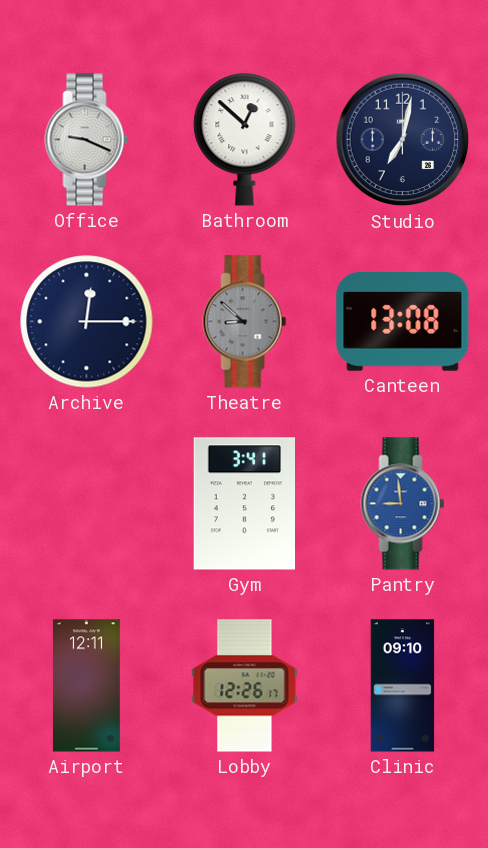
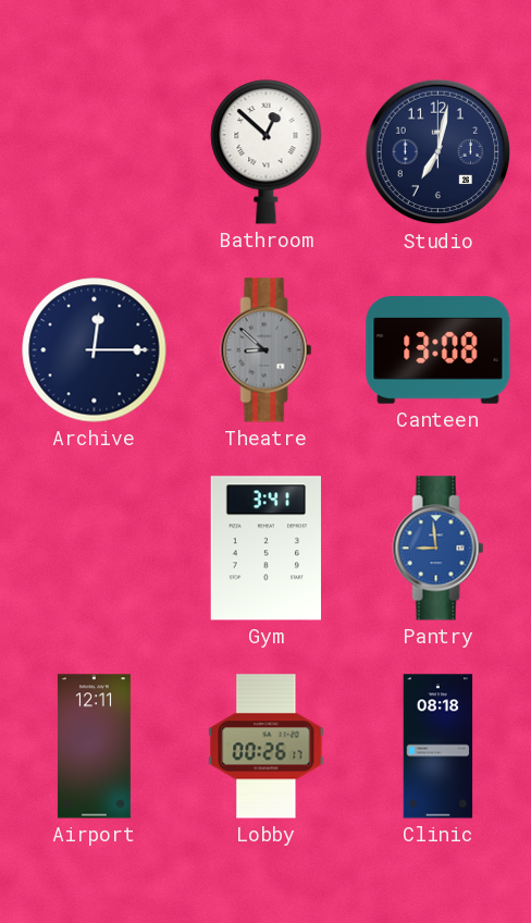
Office: 9:19 -> none
Lobby: 12:26 -> 00:26
Clinic: 09:10 -> 08:18
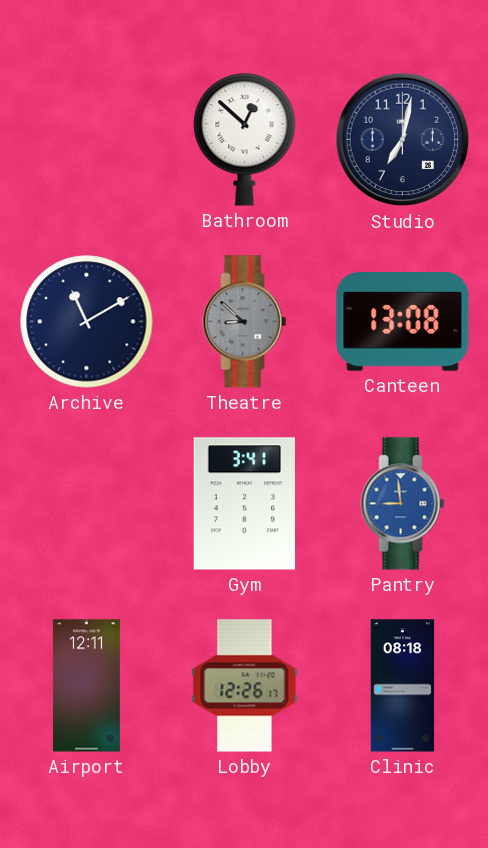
Archive: 12:15 -> 11:10
Lobby: 00:26 -> 12:26
